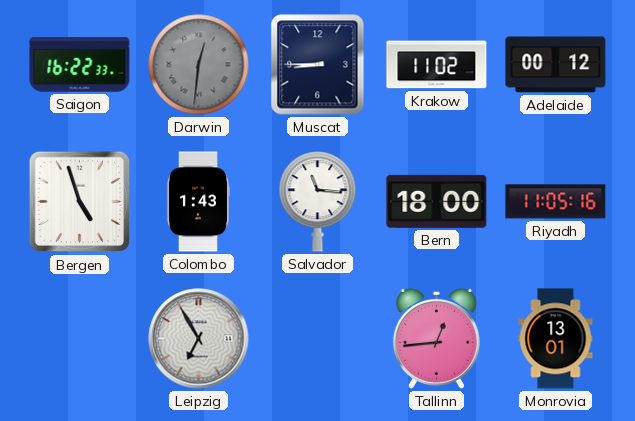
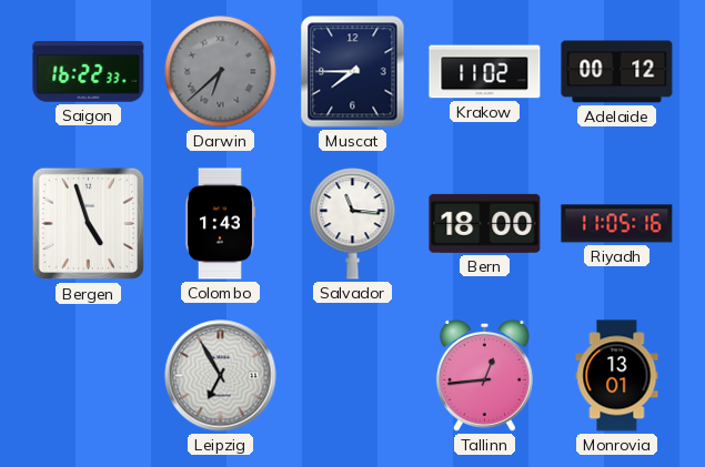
Darwin: 12:31 -> 6:38
Muscat: 8:45 -> 7:45
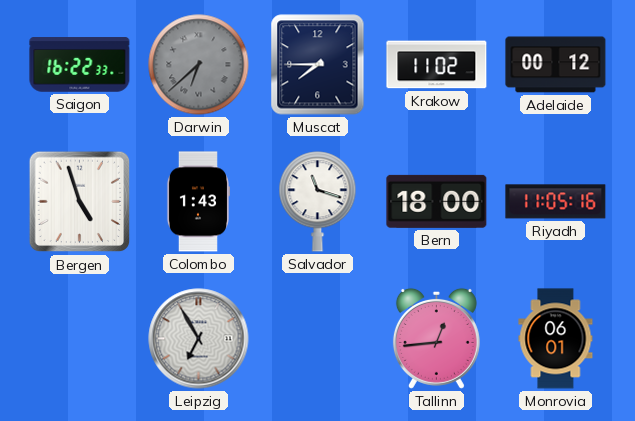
Salvador: 11:16 -> 11:18
Monrovia: 13:01 -> 06:01
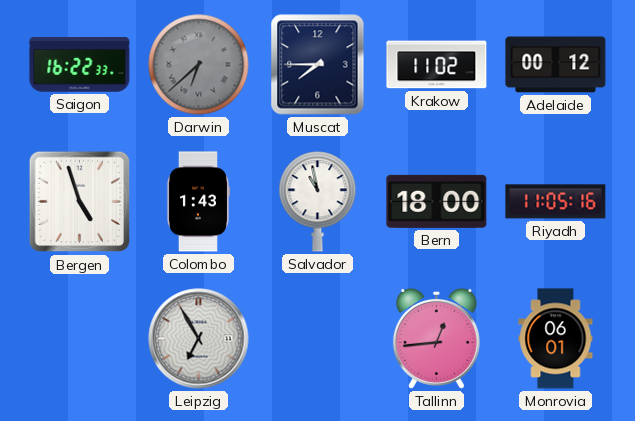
Salvador: 11:18 -> 10:58
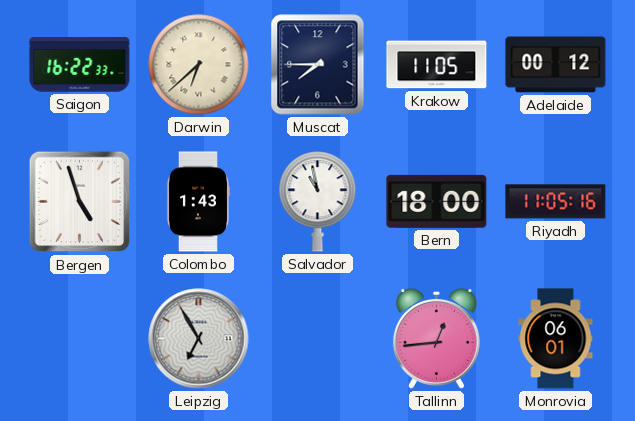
Darwin dial: grey -> cream
Krakow: 11:02 -> 11:05
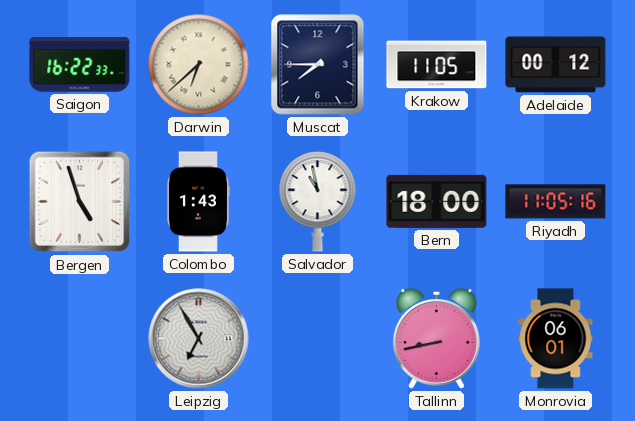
Tallinn: 12:44 -> 8:43
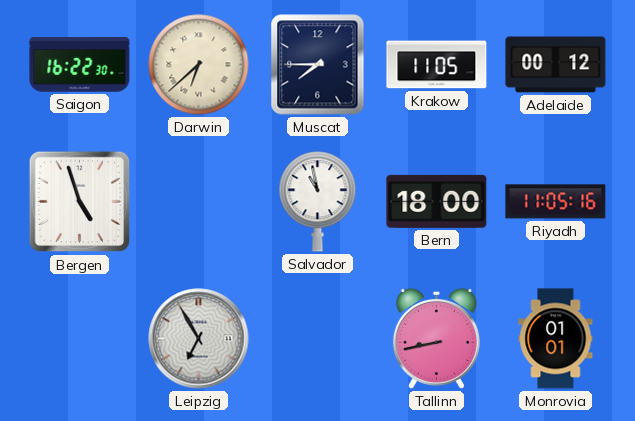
Saigon: 16:22:33 -> 16:22:30
Colombo: 1:43 -> none
Monrovia: 06:01 -> 01:01
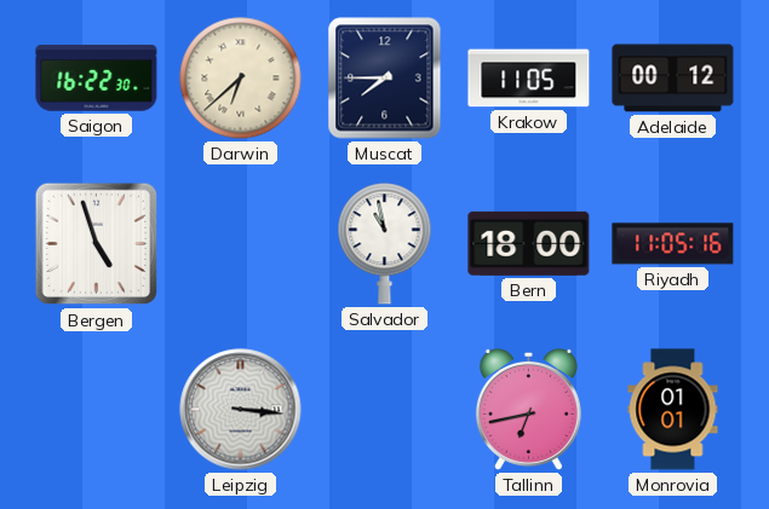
Leipzig: 6:55 -> 3:16
Tallinn: 8:43 -> 6:43
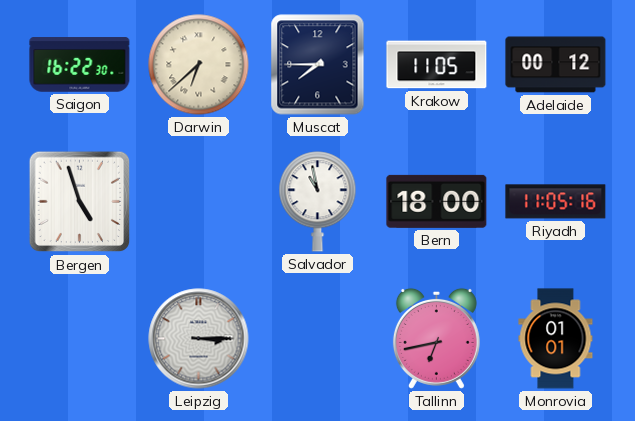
Leipzig: 3:16 -> 3:15
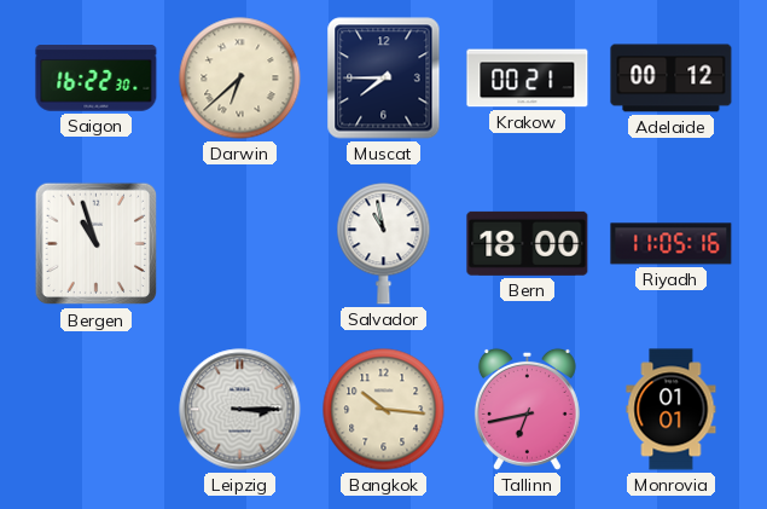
Krakow: 11:05 -> 00:21
Bergen: 4:57 -> 10:57
Bangkok: none -> 10:16
